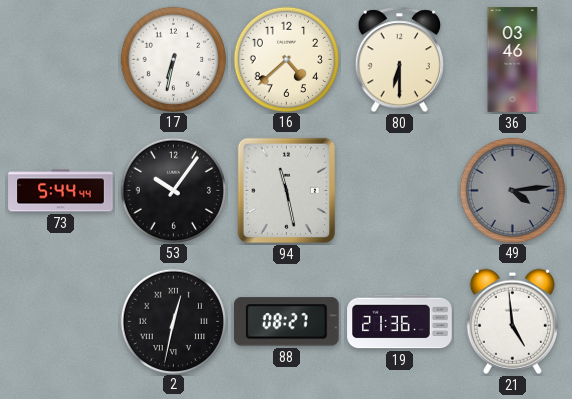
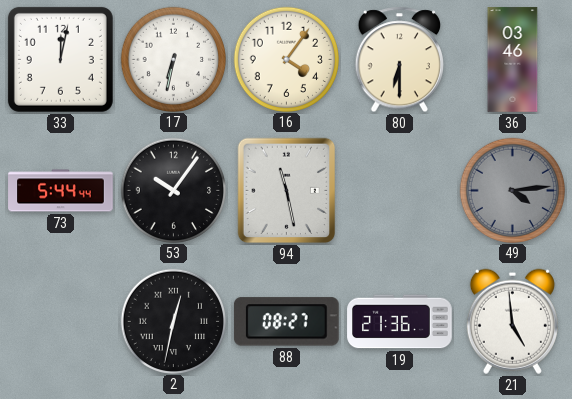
33: none -> 12:02
16: 4:38 -> 4:06
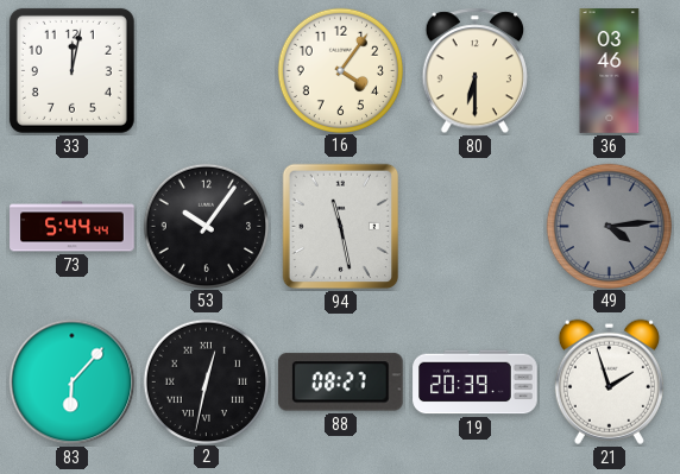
17: 6:32 -> none
83: none -> 6:07
19: 21:36 -> 20:39
21: 4:59 -> 1:57
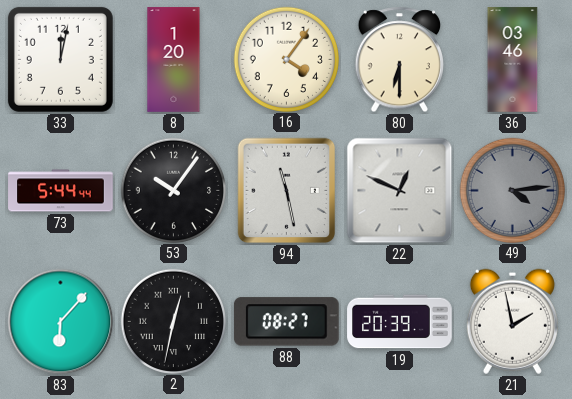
8: none -> 1:20
22: none -> 12:49
21: 1:57 -> 1:58
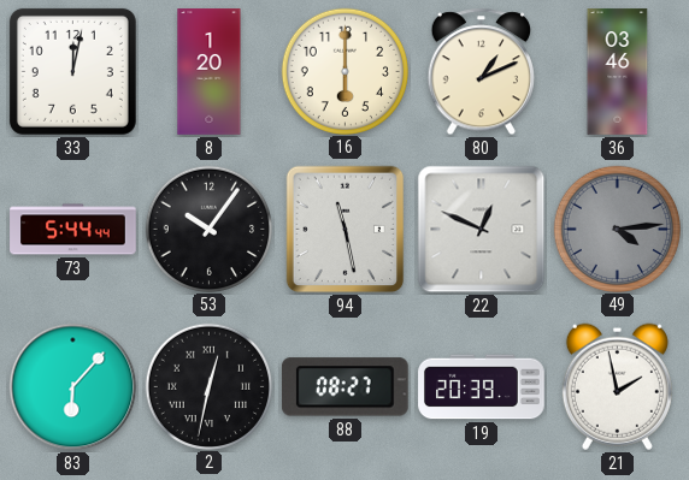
16: 4:06 -> 6:00
80: 6:30 -> 1:11
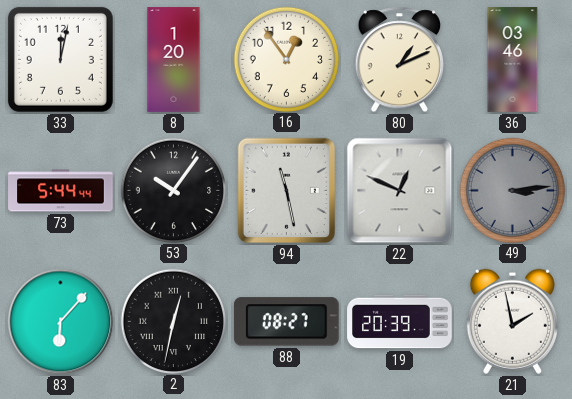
16: 6:00 -> 12:54
49: 4:14 -> 3:14
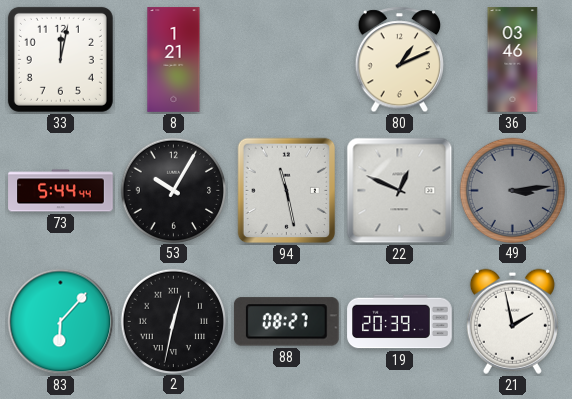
8: 1:20 -> 1:21
16: 12:54 -> none
53: 10:06 -> 10:05
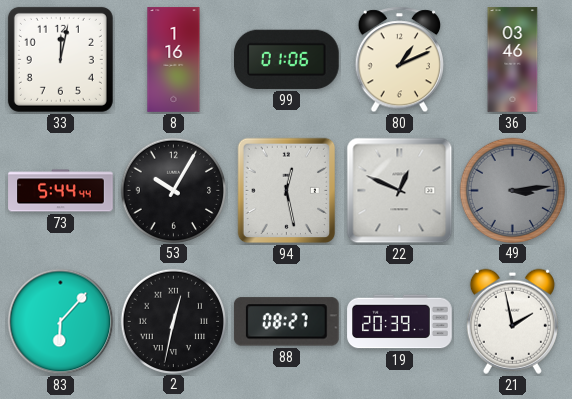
8: 1:21 -> 1:16
99: none -> 01:06
94: 11:28 -> 12:28
